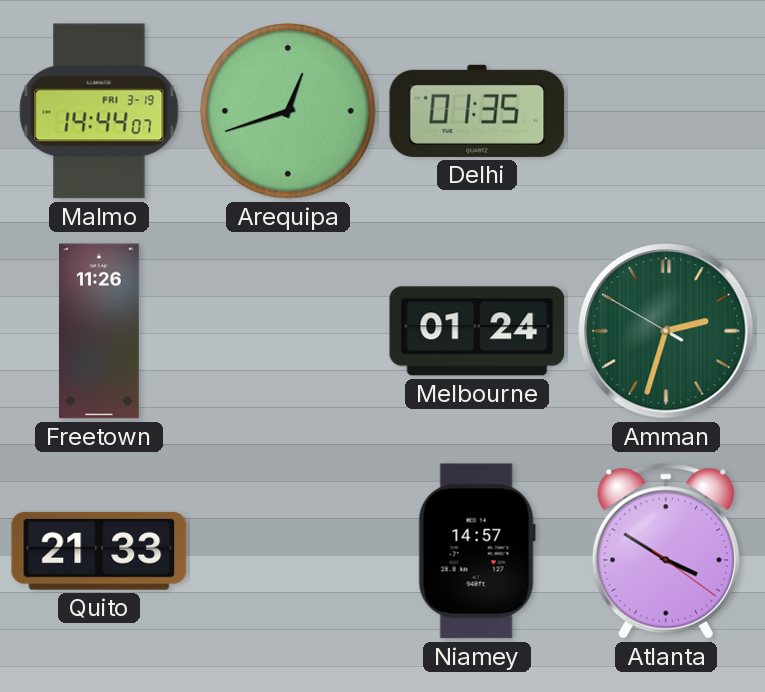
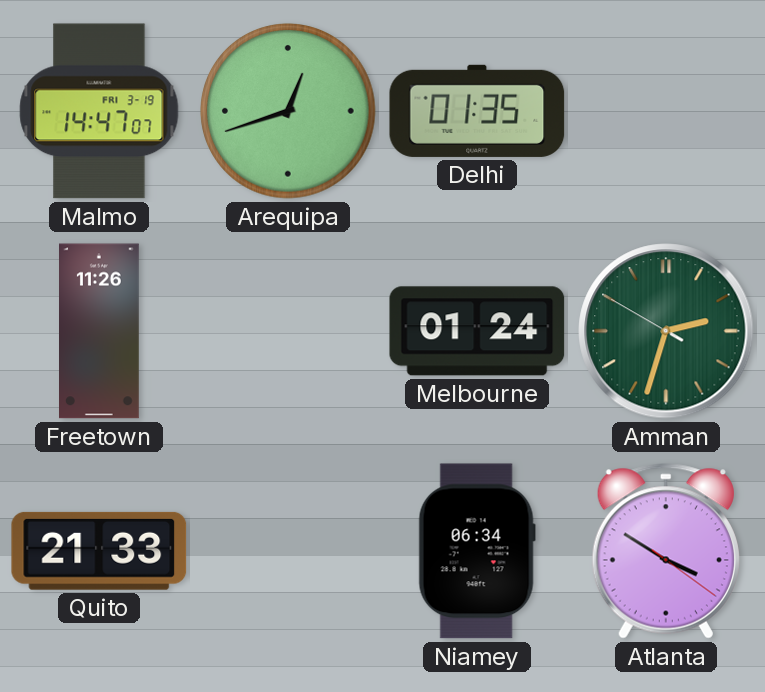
Malmo: 14:44 -> 14:47
Niamey: 14:57 -> 06:34
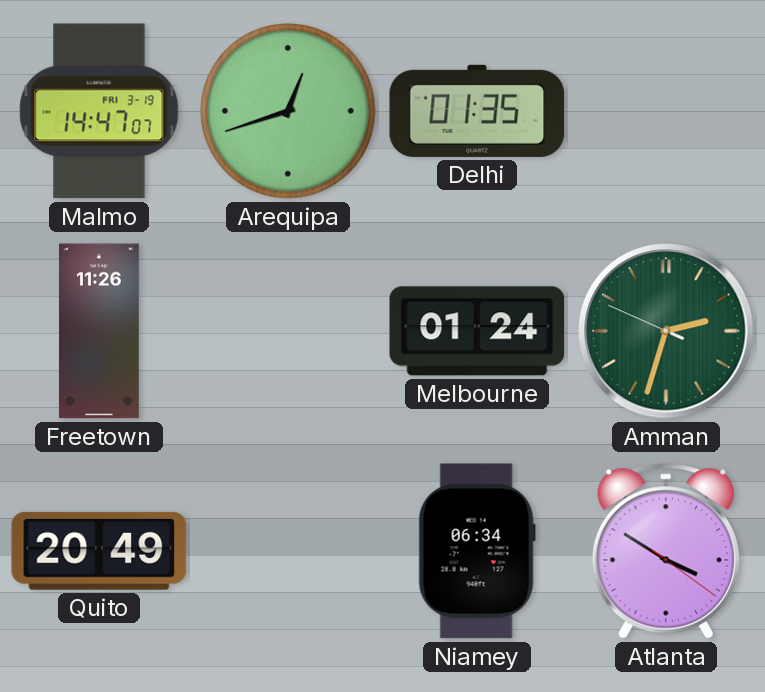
Amman: 2:32:50 -> 2:32:49
Quito: 21:33 -> 20:49
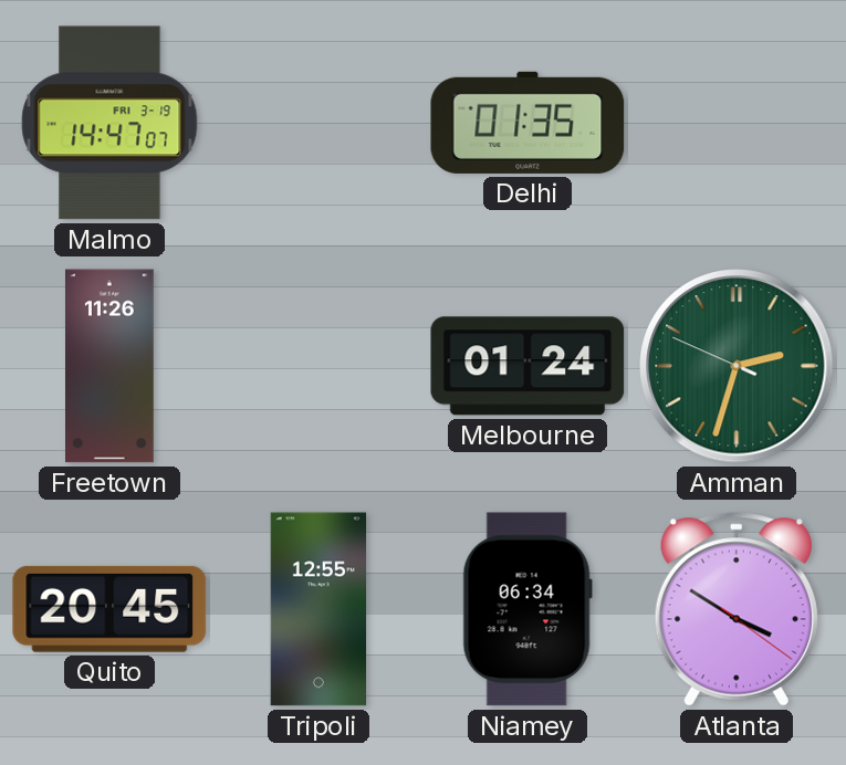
Arequipa: 12:42 -> none
Quito: 20:49 -> 20:45
Tripoli: none -> 12:55
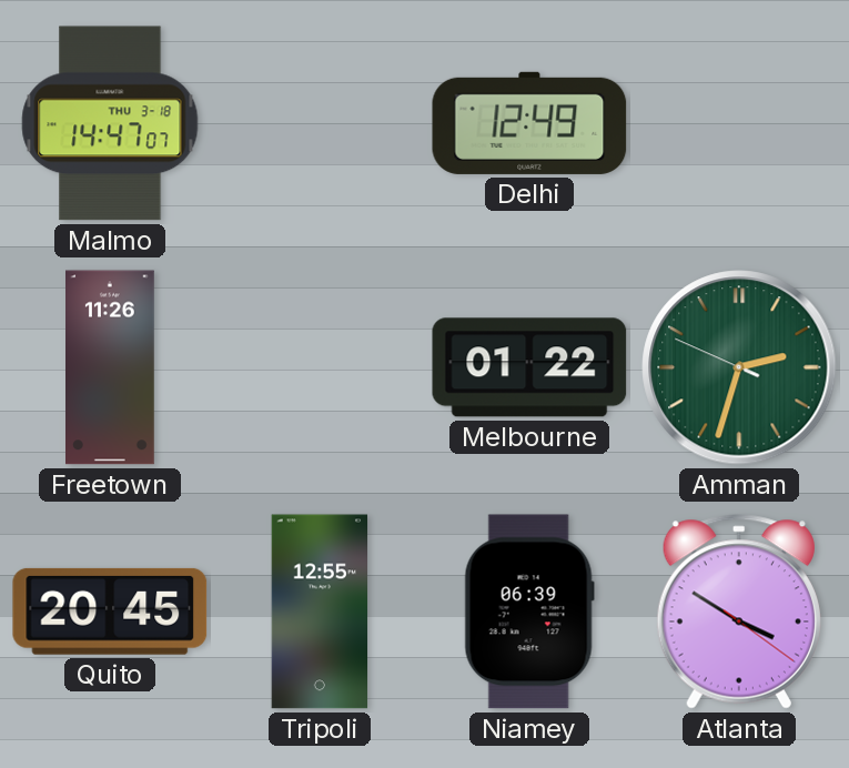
Malmo date: FRI 3-19 -> THU 3-18
Delhi: 01:35 -> 12:49
Melbourne: 01:24 -> 01:22
Niamey: 06:34 -> 06:39
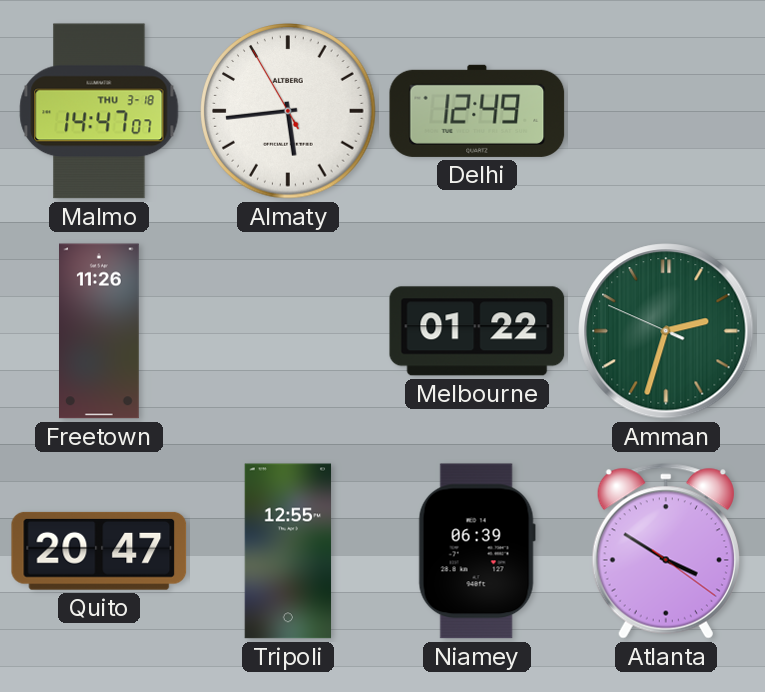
Almaty: none -> 5:43
Quito: 20:45 -> 20:47
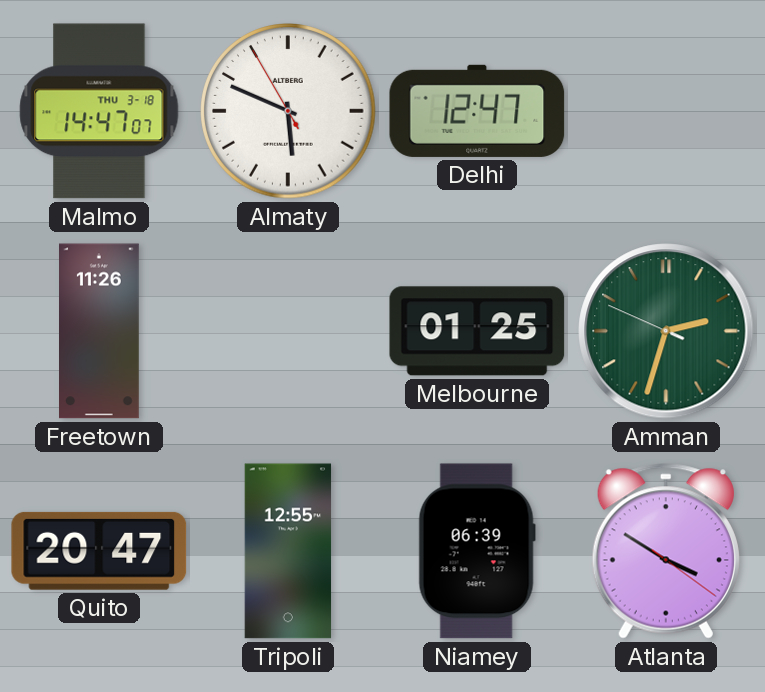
Almaty: 5:43 -> 5:48
Delhi: 12:49 -> 12:47
Melbourne: 01:22 -> 01:25
